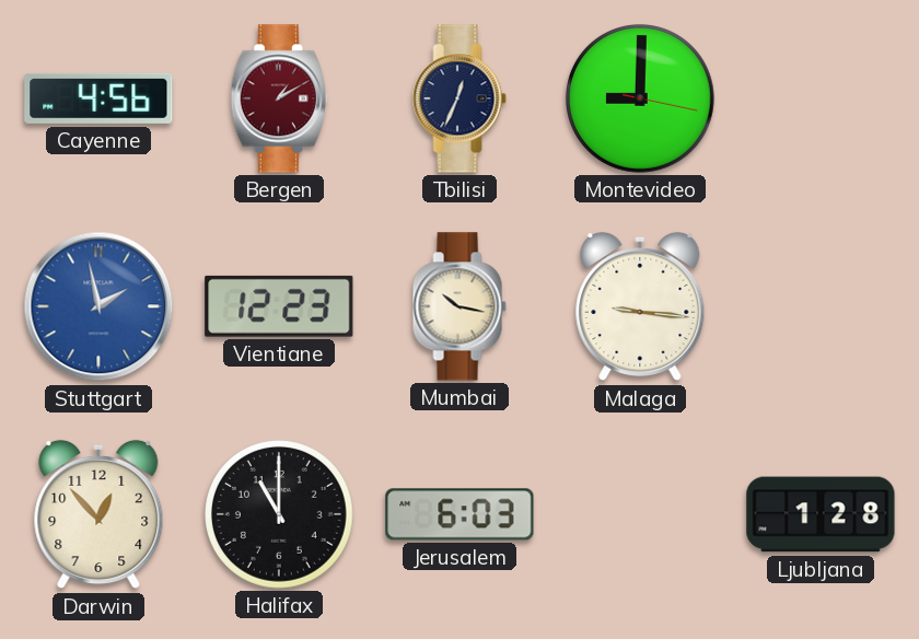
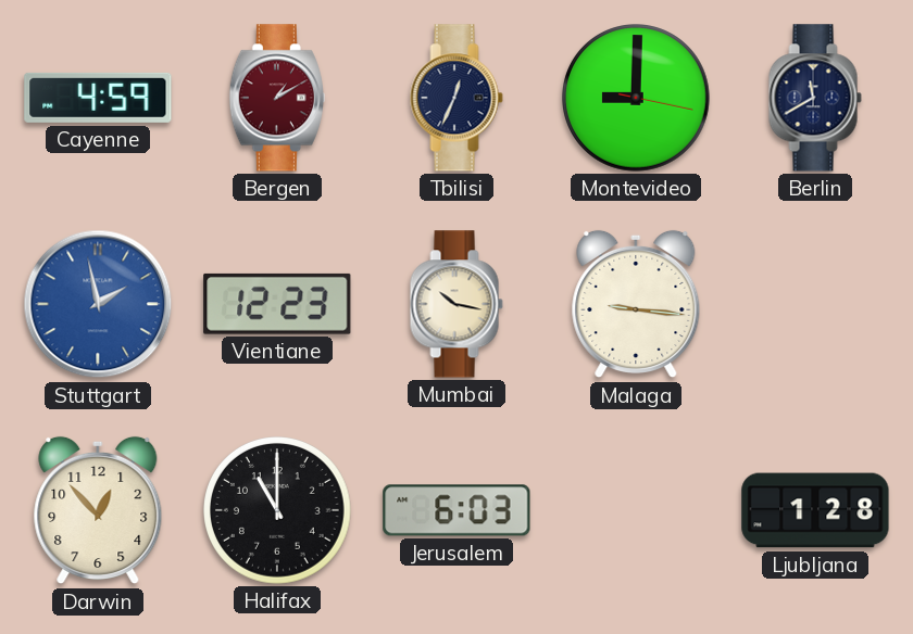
Cayenne: 4:56 -> 4:59
Berlin: none -> 11:40
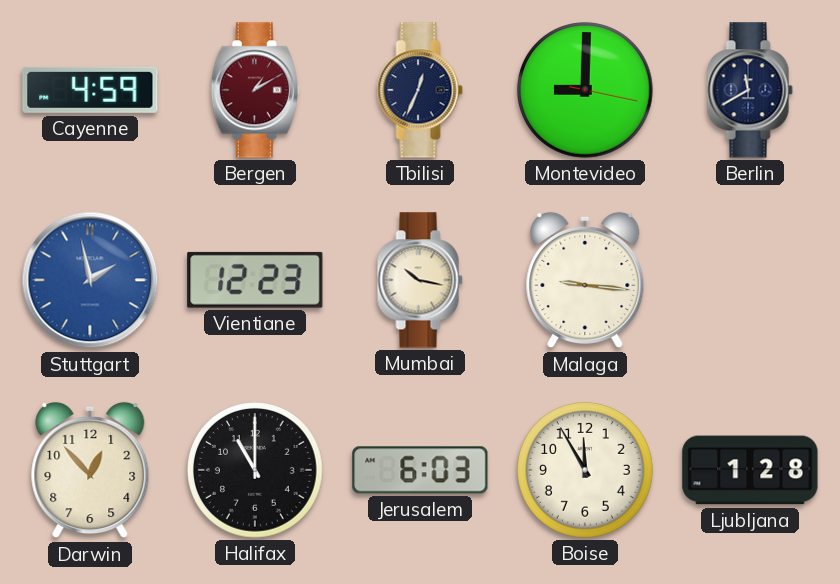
Boise: none -> 11:55
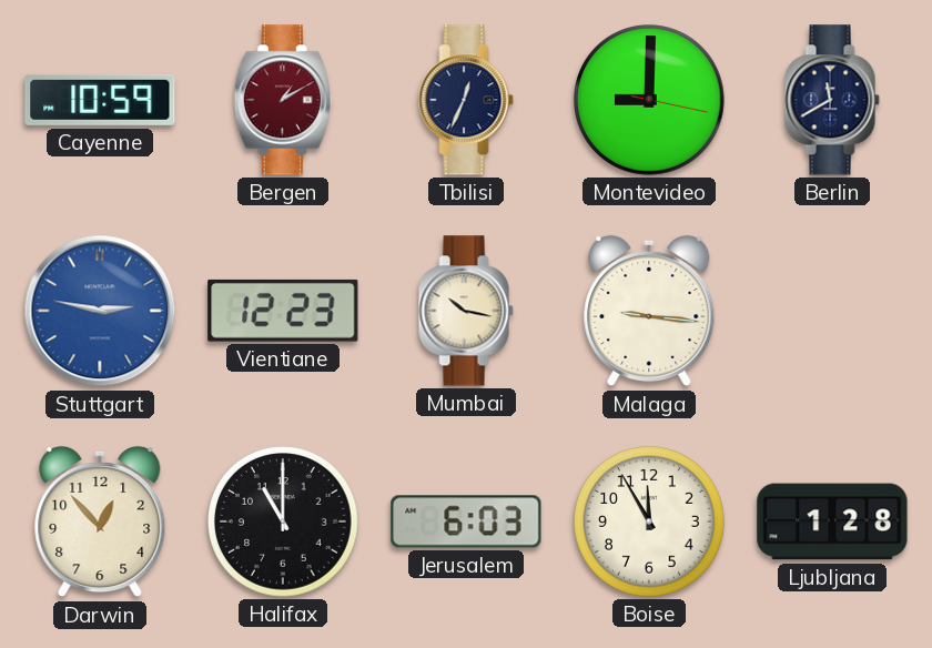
Cayenne: 4:59 -> 10:59
Stuttgart: 1:58 -> 2:47
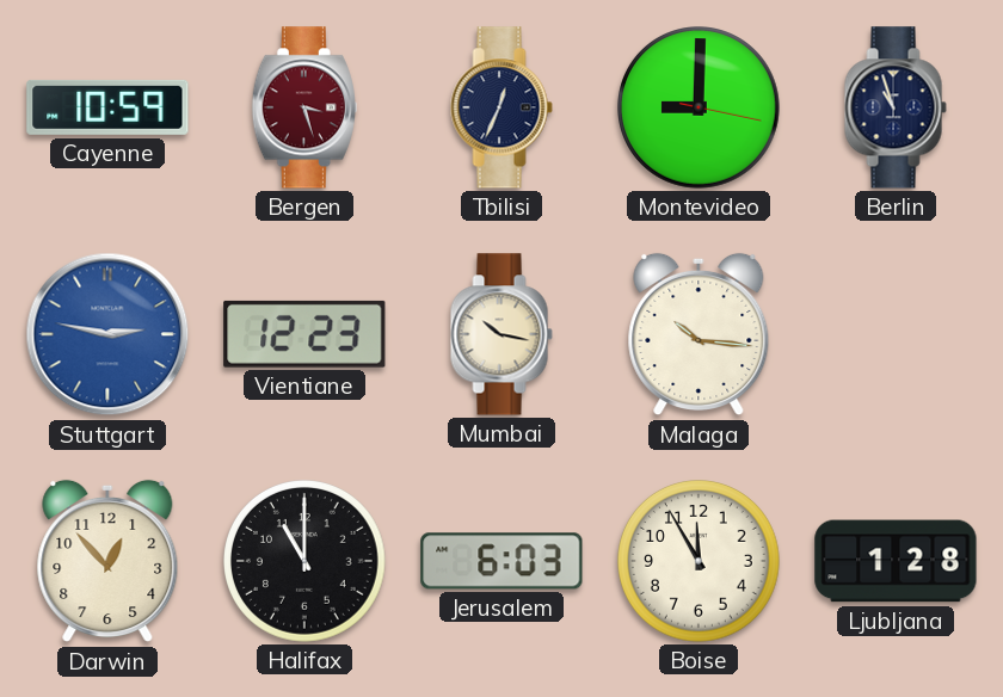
Bergen: 1:10 -> 3:27
Berlin: 11:40 -> 10:57
Malaga: 9:16 -> 10:16
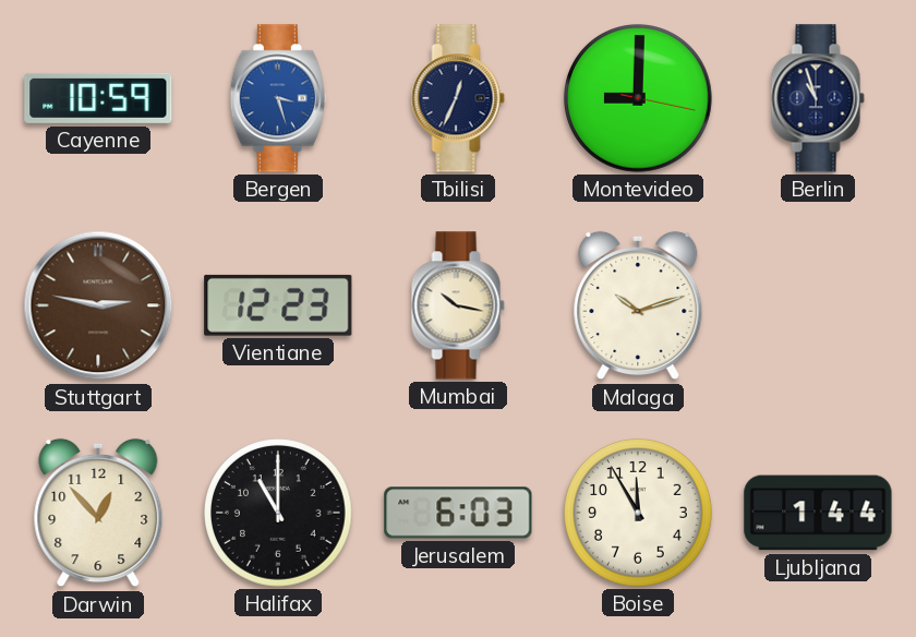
Bergen dial: burgundy -> blue
Stuttgart dial: blue -> brown
Malaga: 10:16 -> 10:12
Ljubljana: 1:28 -> 1:44
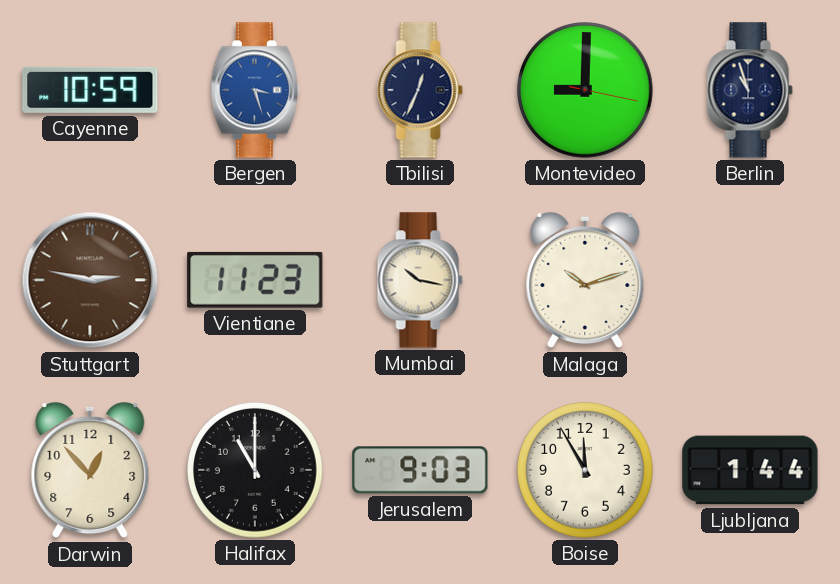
Vientiane: 12:23 -> 11:23
Jerusalem: 6:03 -> 9:03
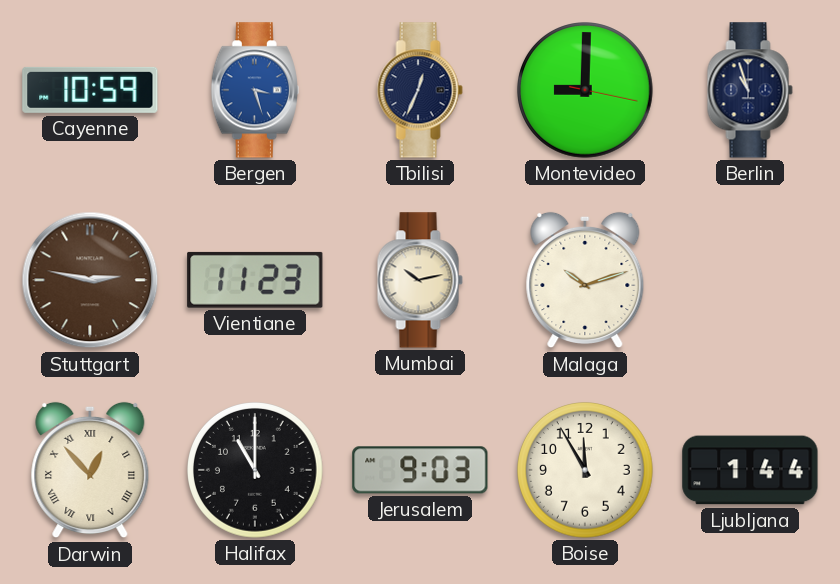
Mumbai: 10:17 -> 10:13
Darwin numerals: Arabic -> Roman
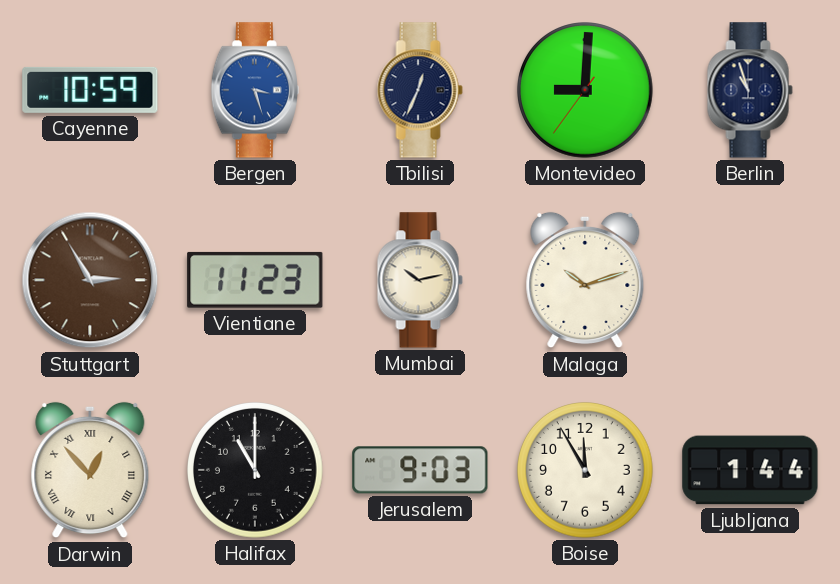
Montevideo: 9:00:17 -> 9:00:36
Stuttgart: 2:47 -> 2:55
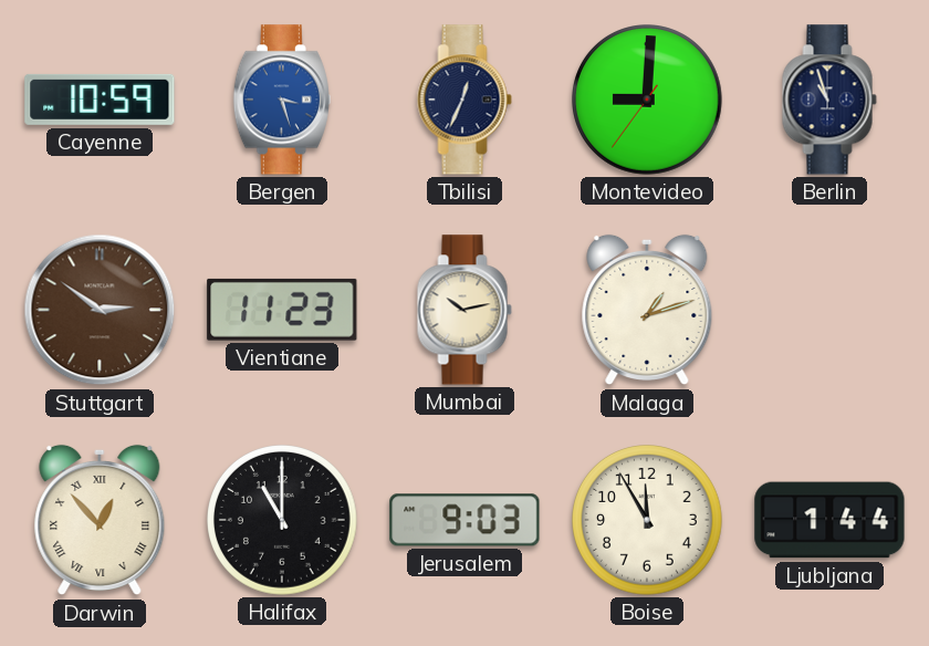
Stuttgart: 2:55 -> 2:51
Malaga: 10:12 -> 1:12
